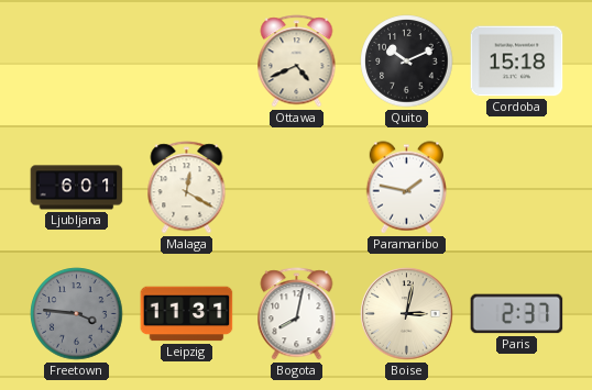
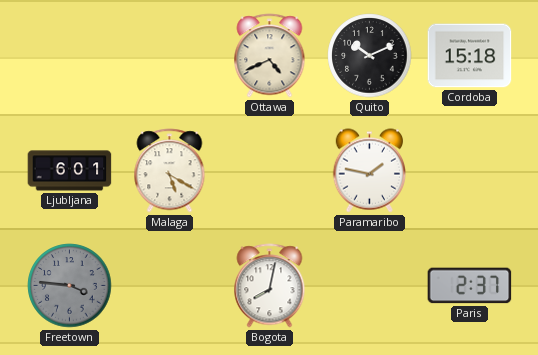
Malaga: 12:20 -> 5:20
Leipzig: 11:31 -> none
Boise: 3:02 -> none
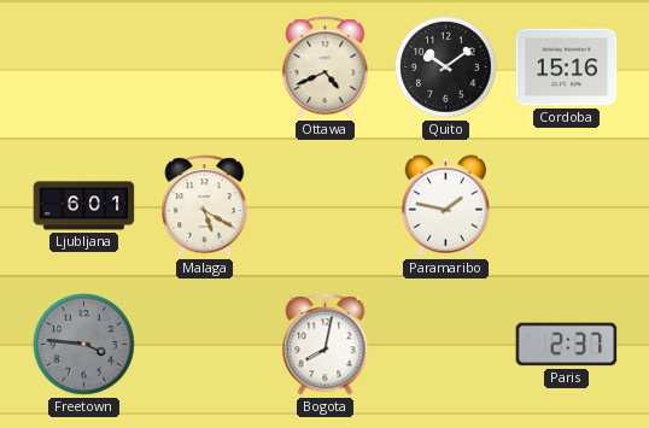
Quito: 10:11 -> 10:09
Cordoba: 15:18 -> 15:16
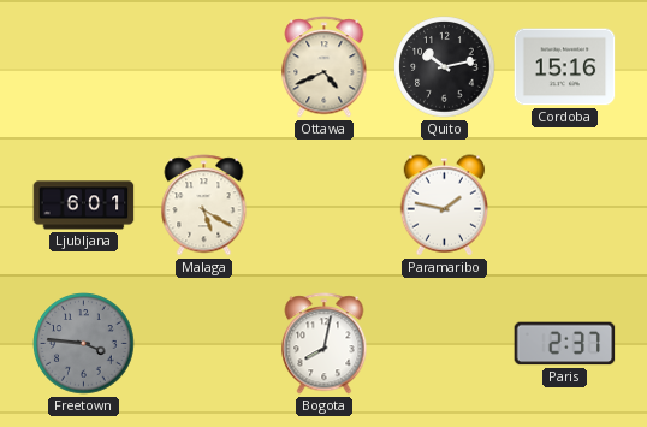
Quito: 10:09 -> 10:13
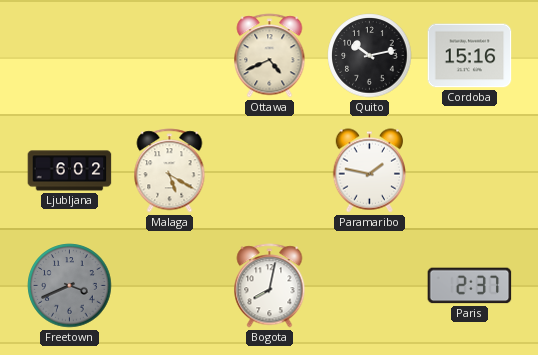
Ljubljana: 6:01 -> 6:02
Freetown: 3:46 -> 3:41
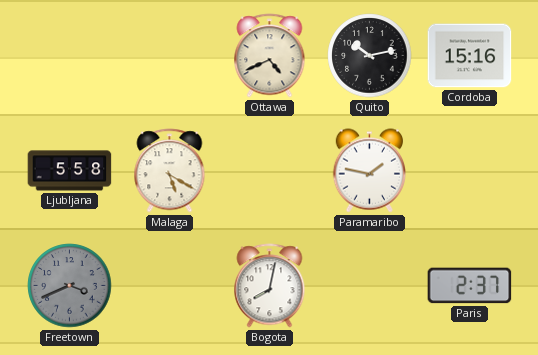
Ljubljana: 6:02 -> 5:58
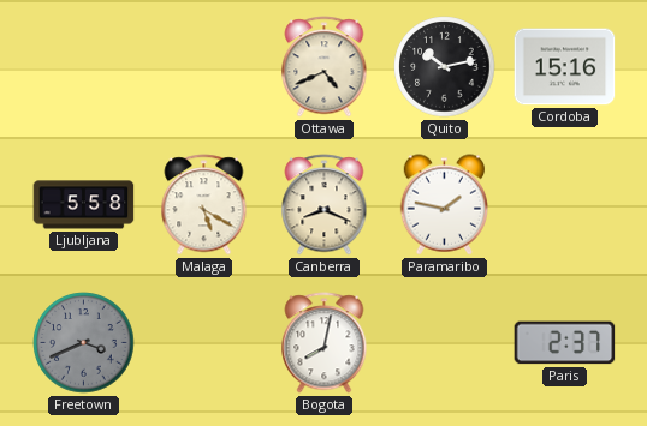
Canberra: none -> 8:19
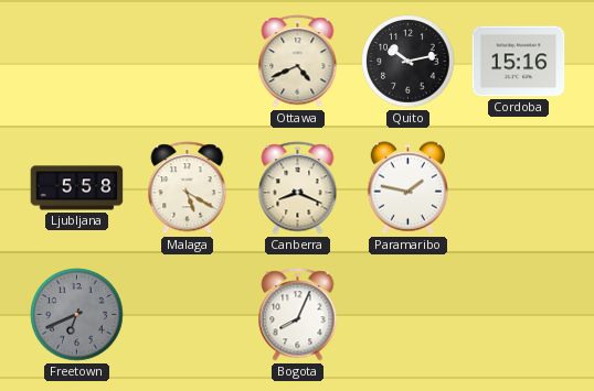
Freetown: 3:41 -> 6:41
Bogota: 8:02 -> 8:04
Paris: 2:37 -> none
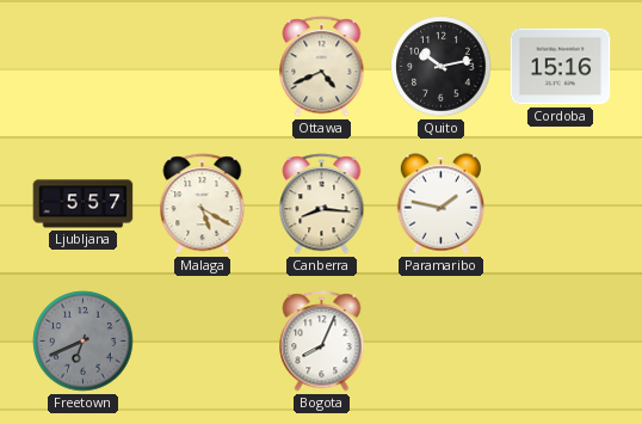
Ljubljana: 5:58 -> 5:57
Canberra: 8:19 -> 8:16
